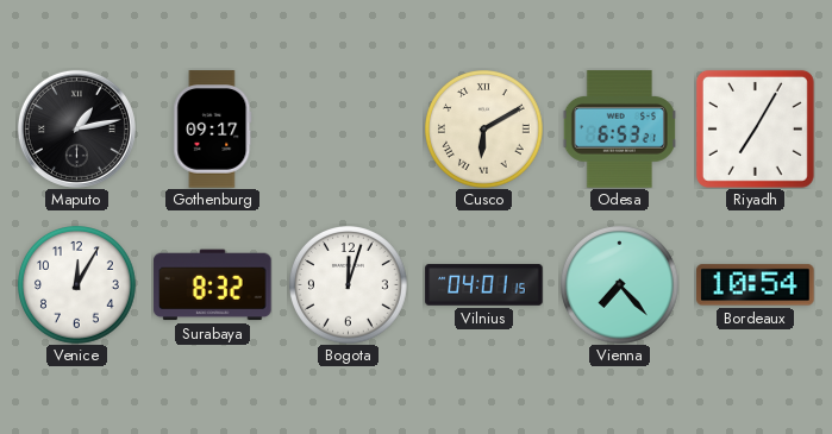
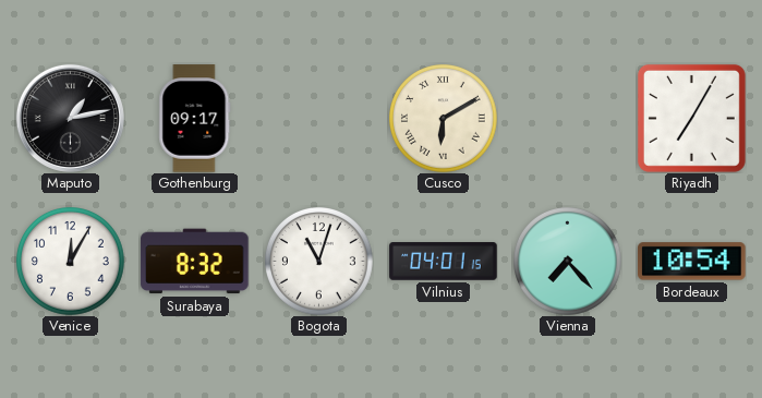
Odesa: 6:53 -> none
Bogota: 12:03 -> 11:03
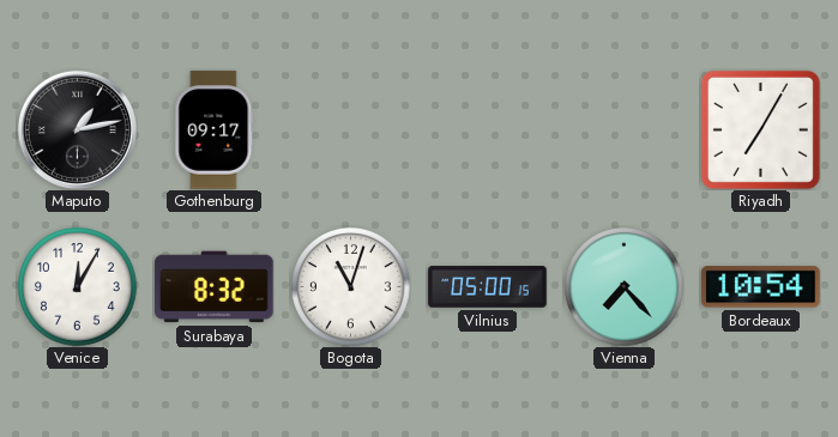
Cusco: 6:10 -> none
Vilnius: 04:01 -> 05:00
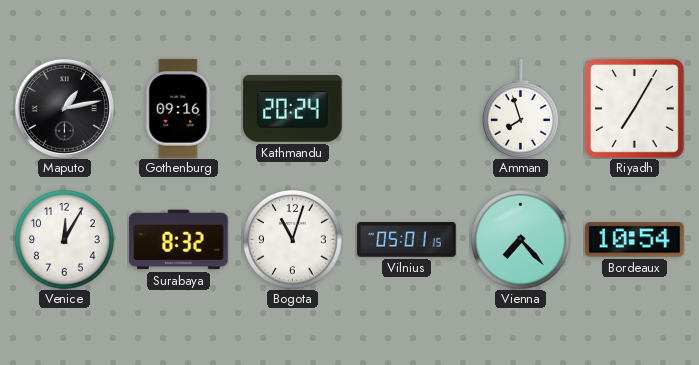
Gothenburg: 09:17 -> 09:16
Kathmandu: none -> 20:24
Amman: none -> 7:57
Vilnius: 05:00 -> 05:01
